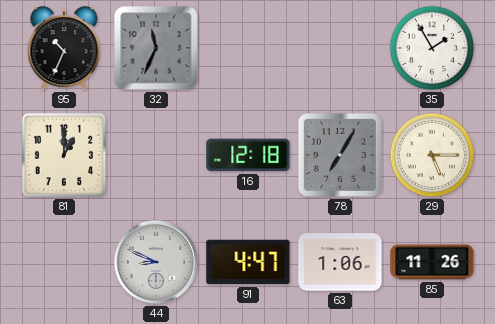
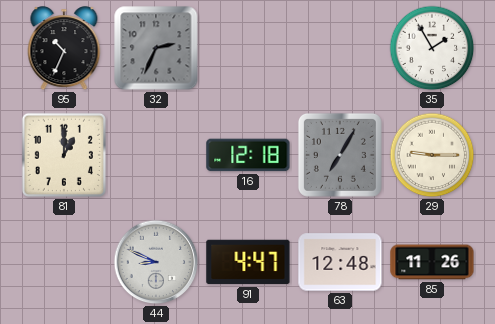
32: 11:34 -> 2:34
29: 5:15 -> 9:15
63: 1:06 -> 12:48
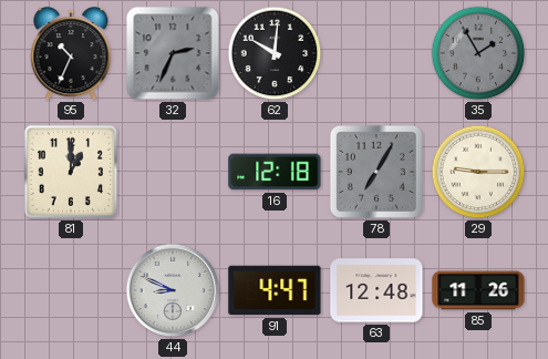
62: none -> 10:01
35 dial: white -> grey
